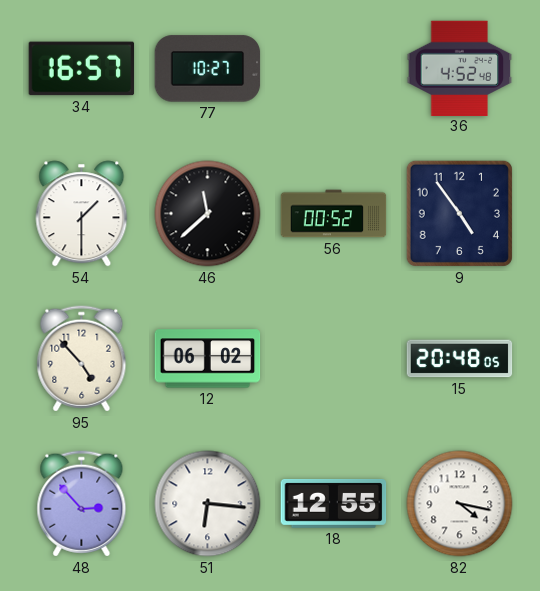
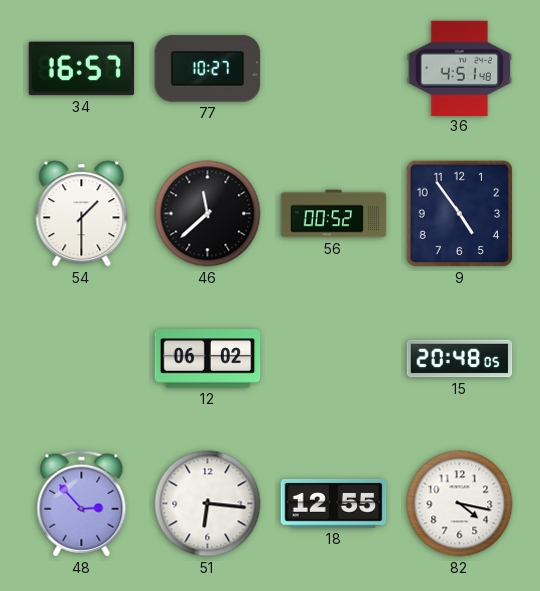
36: 4:52 -> 4:51
95: 4:53 -> none
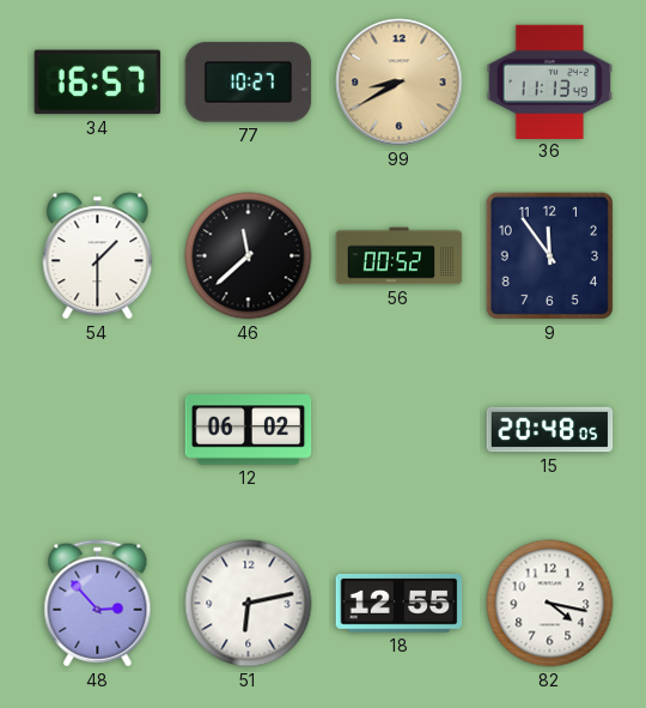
99: none -> 8:40
36: 4:51 -> 11:13
9: 4:54 -> 11:54
51: 6:16 -> 6:13
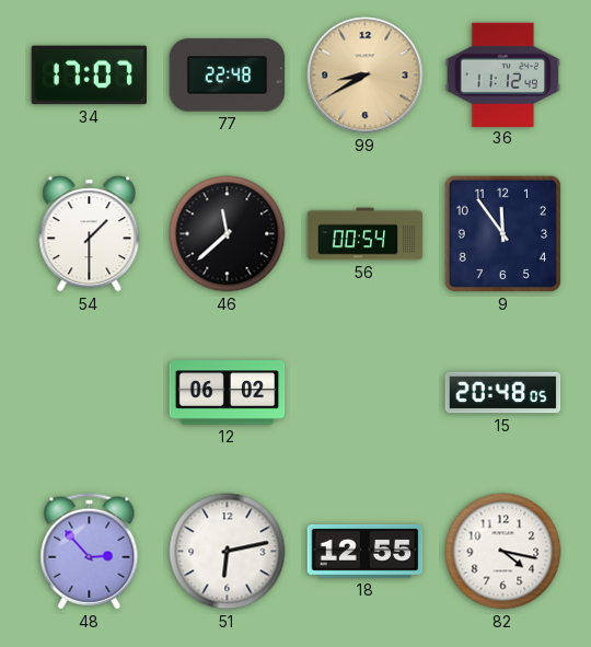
34: 16:57 -> 17:07
77: 10:27 -> 22:48
36: 11:13 -> 11:12
56: 00:52 -> 00:54
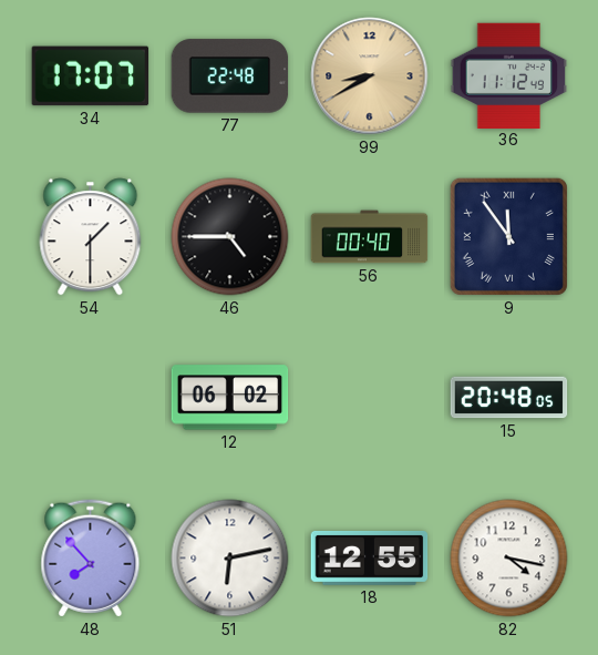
46: 11:38 -> 4:45
56: 00:54 -> 00:40
9 numerals: Arabic -> Roman
48: 2:53 -> 7:53
